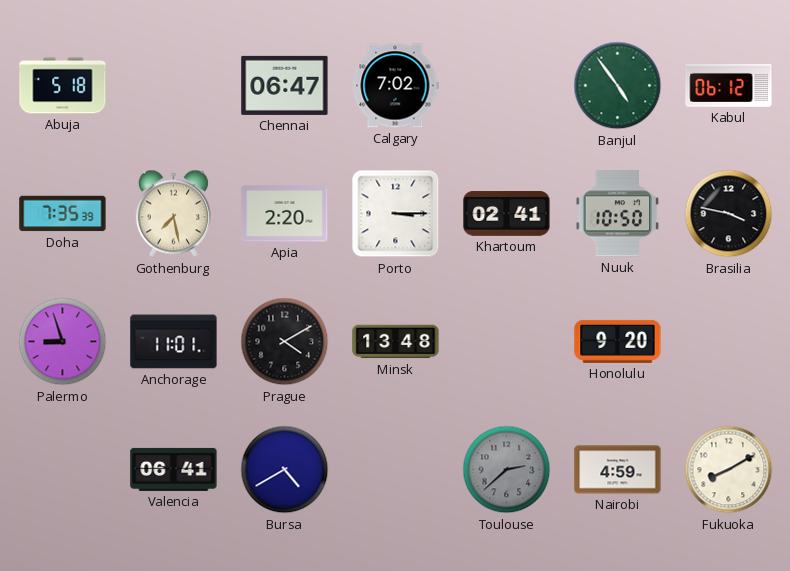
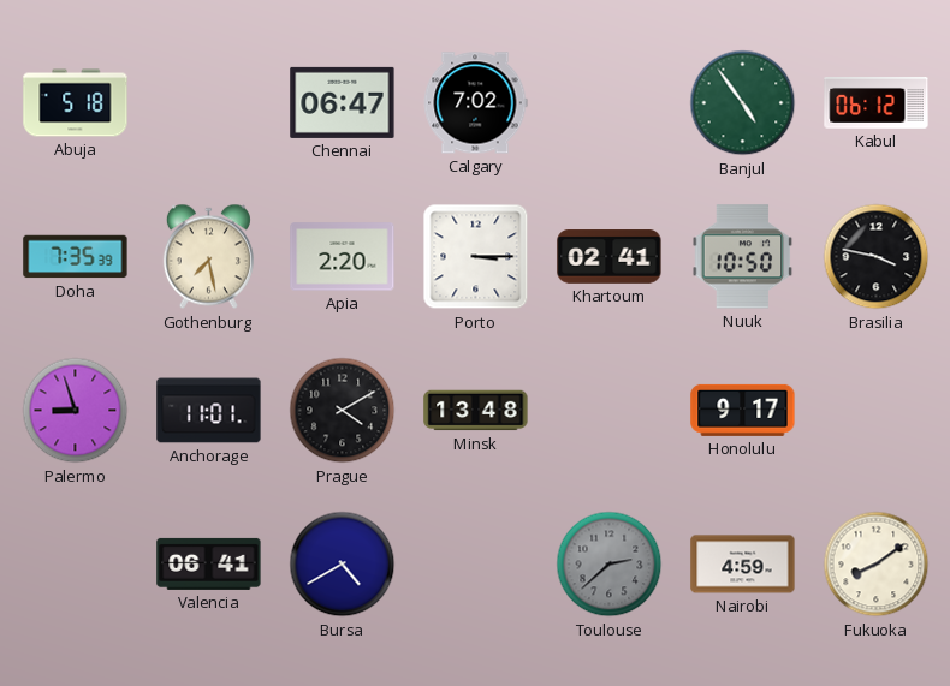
Honolulu: 9:20 -> 9:17
Fukuoka: 8:10 -> 8:09
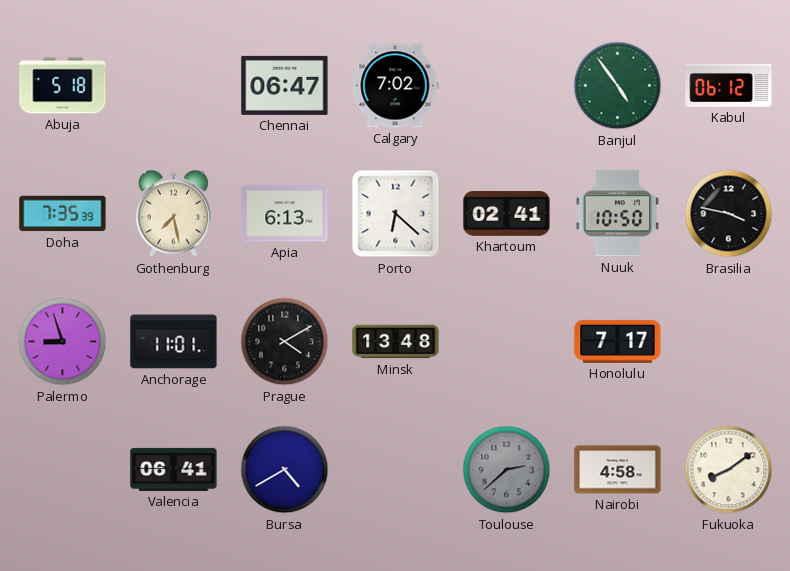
Apia: 2:20 -> 6:13
Porto: 3:15 -> 6:22
Honolulu: 9:17 -> 7:17
Nairobi: 4:59 -> 4:58
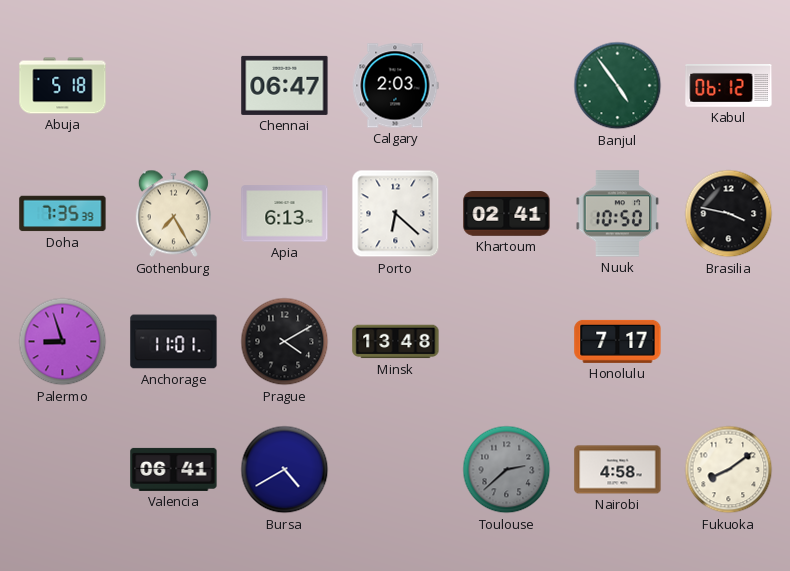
Calgary: 7:02 -> 2:03
Gothenburg: 7:28 -> 7:25
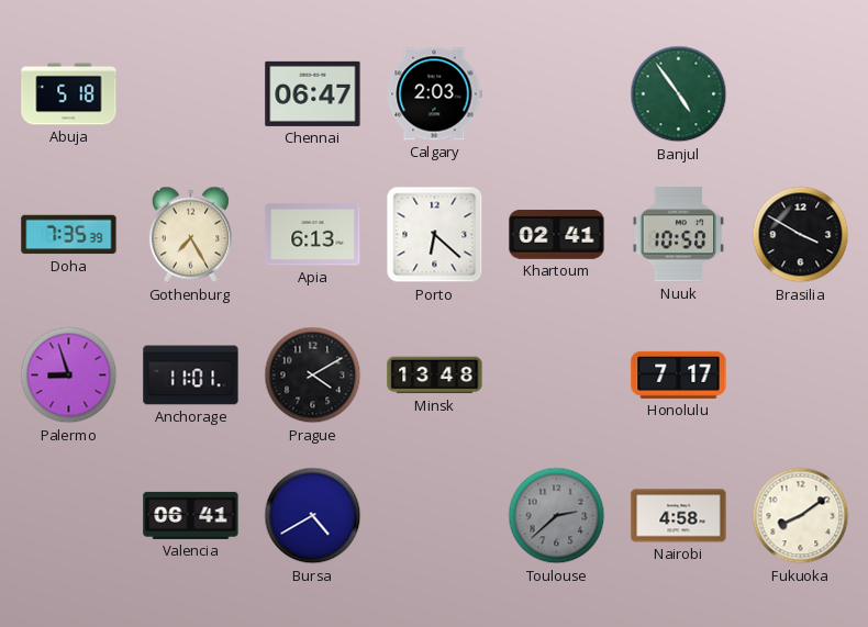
Kabul: 06:12 -> none
Brasilia: 3:47 -> 3:50
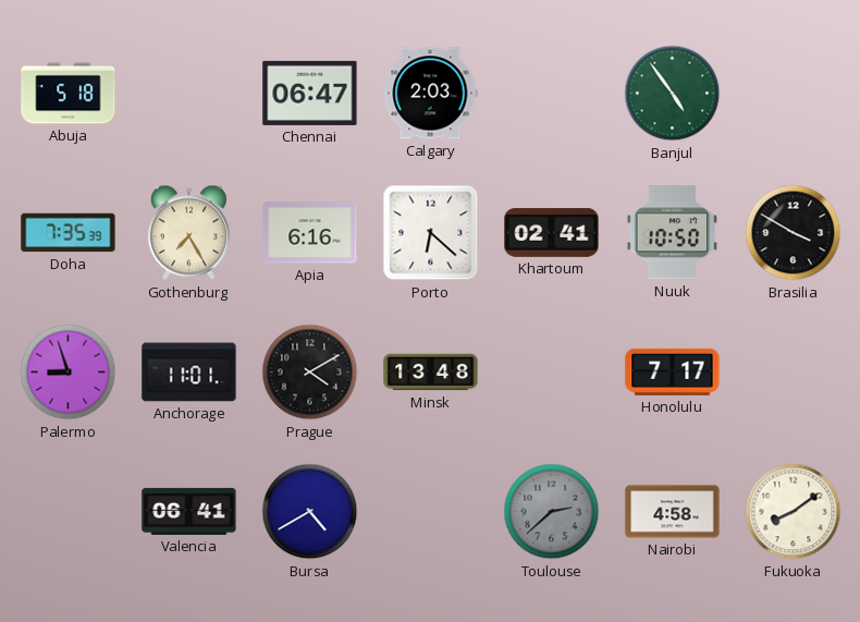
Apia: 6:13 -> 6:16
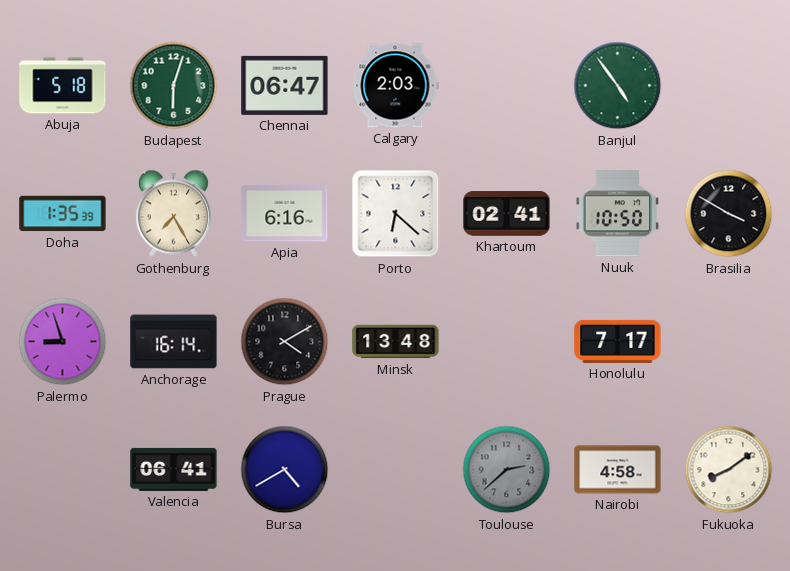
Budapest: none -> 6:03
Doha: 7:35 -> 1:35
Anchorage: 11:01 -> 16:14
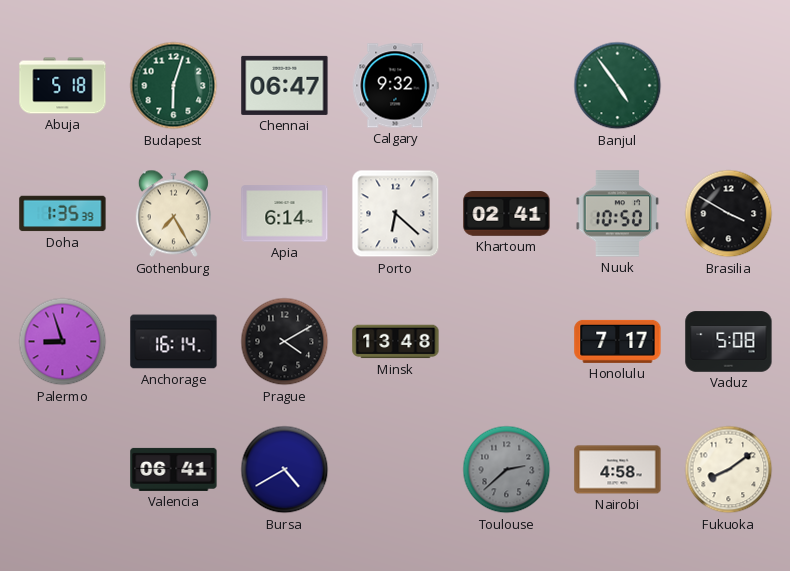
Calgary: 2:03 -> 9:32
Apia: 6:16 -> 6:14
Vaduz: none -> 5:08
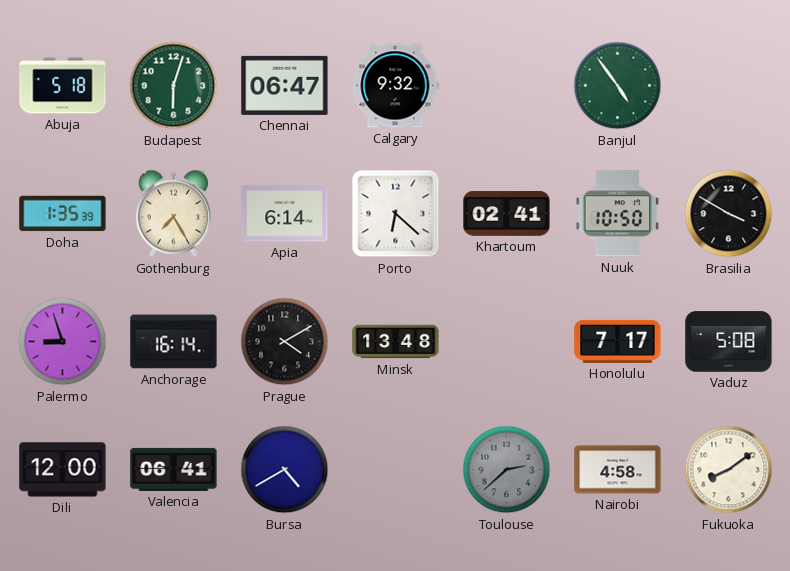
Dili: none -> 12:00
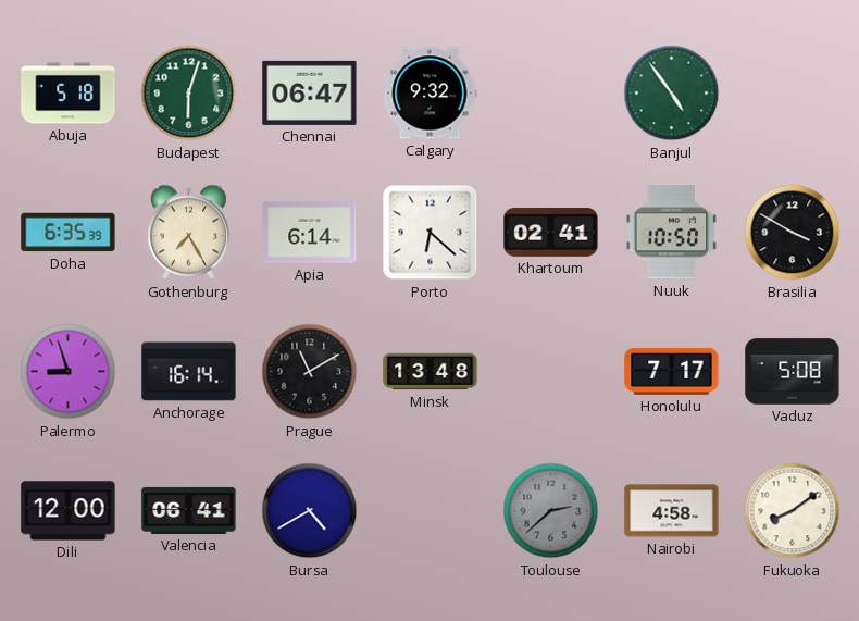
Doha: 1:35 -> 6:35
Prague: 4:10 -> 11:10
